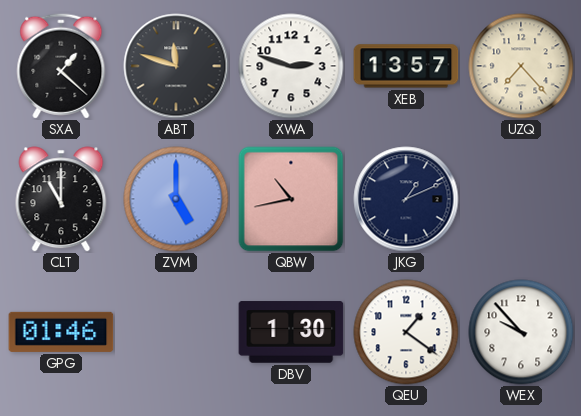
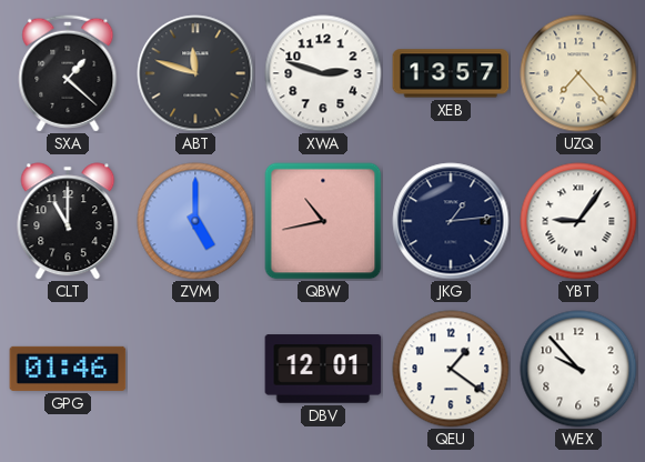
JKG: 1:11 -> 1:14
YBT: none -> 9:06
DBV: 1:30 -> 12:01
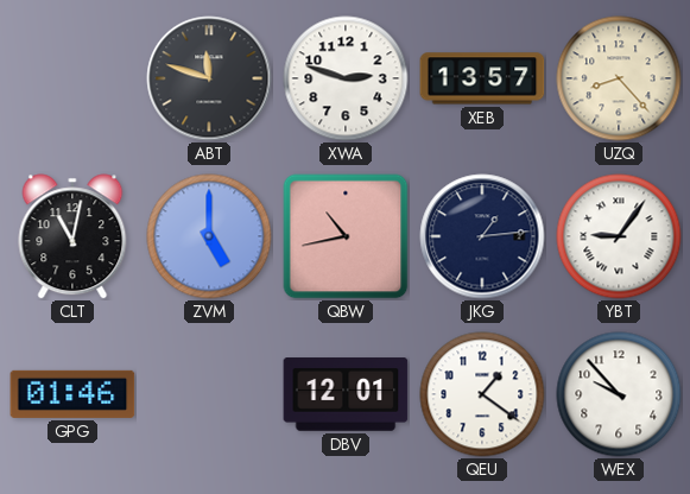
SXA: 1:22 -> none
UZQ: 7:23 -> 8:23
CLT: 11:00 -> 11:02
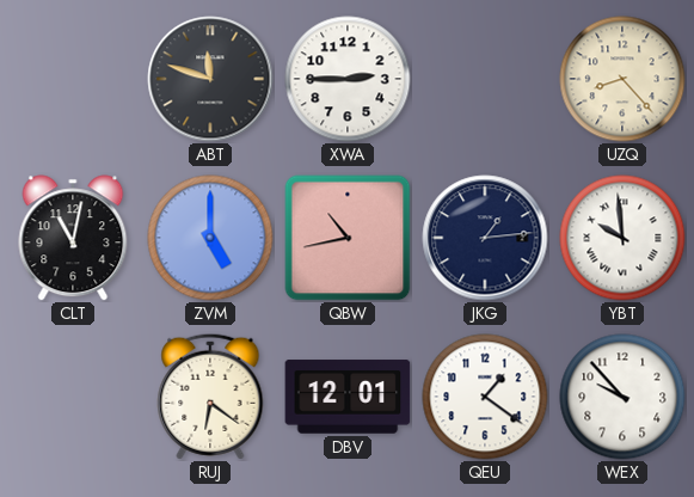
XWA: 2:48 -> 2:45
XEB: 13:57 -> none
YBT: 9:06 -> 9:59
GPG: 01:46 -> none
RUJ: none -> 6:21
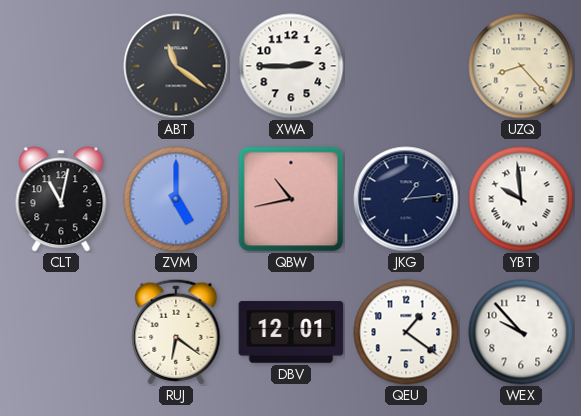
ABT: 11:48 -> 11:21
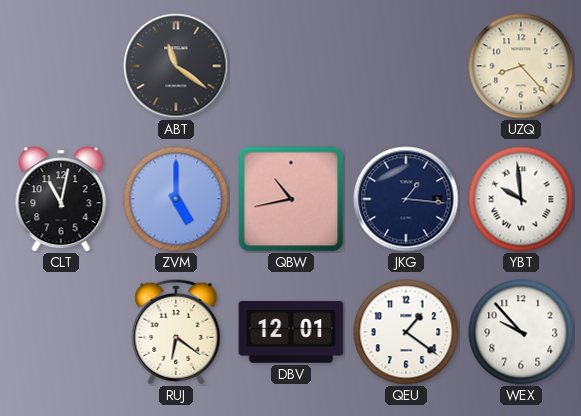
XWA: 2:45 -> none
JKG: 1:14 -> 1:16
